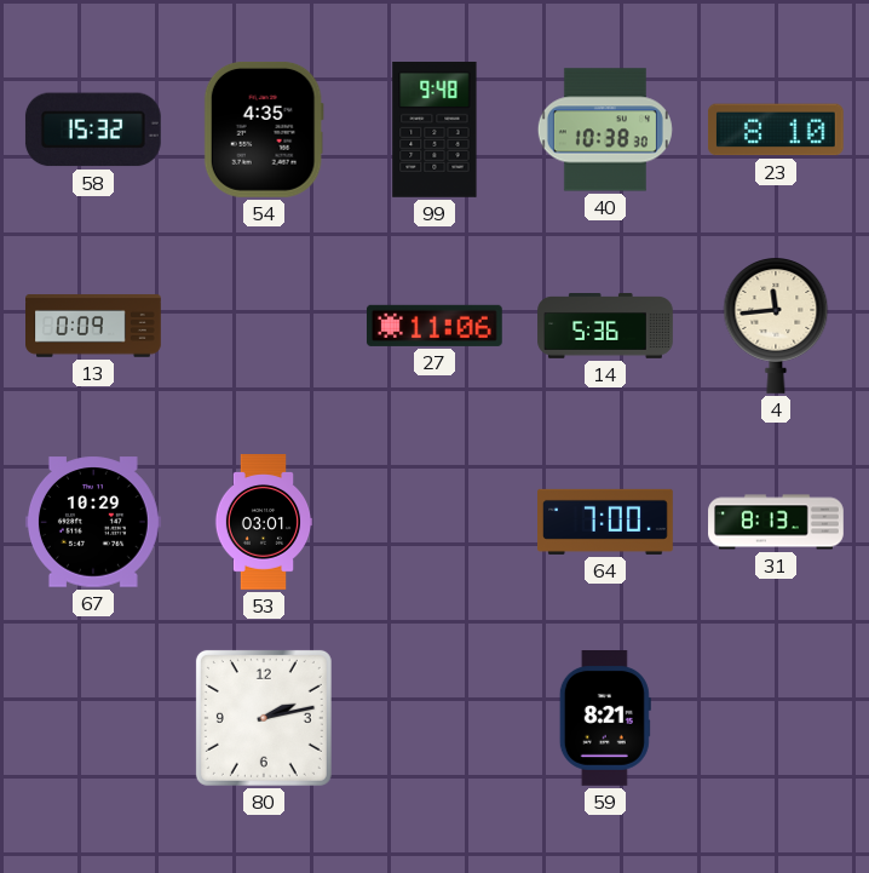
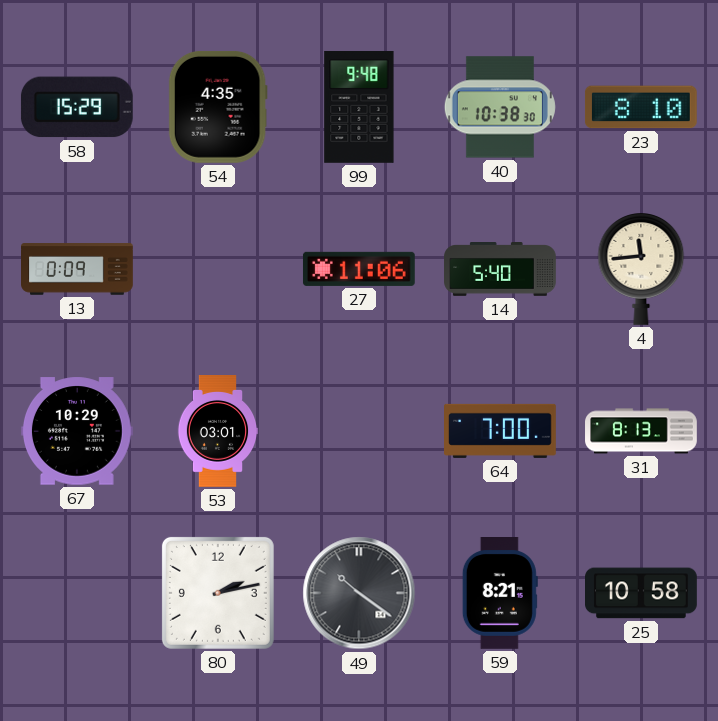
58: 15:32 -> 15:29
14: 5:36 -> 5:40
49: none -> 10:21
25: none -> 10:58
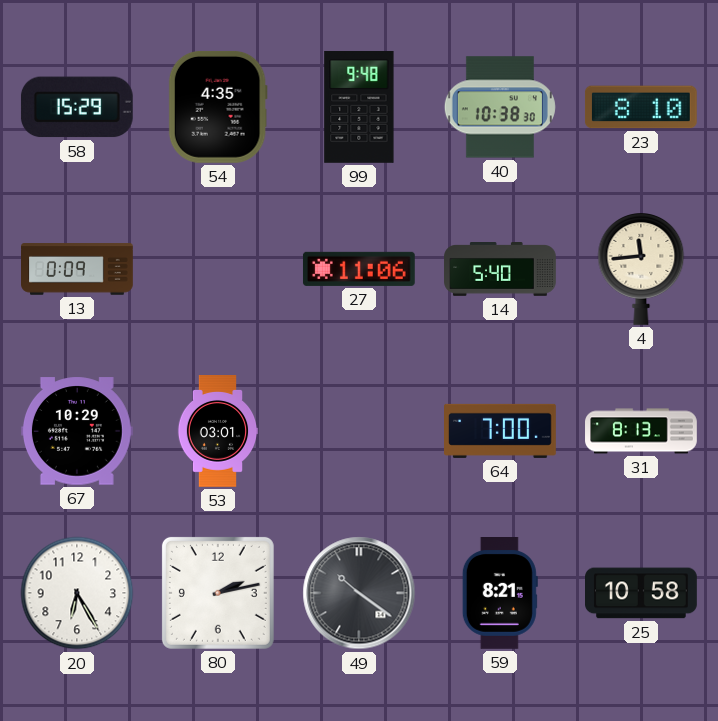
20: none -> 6:25
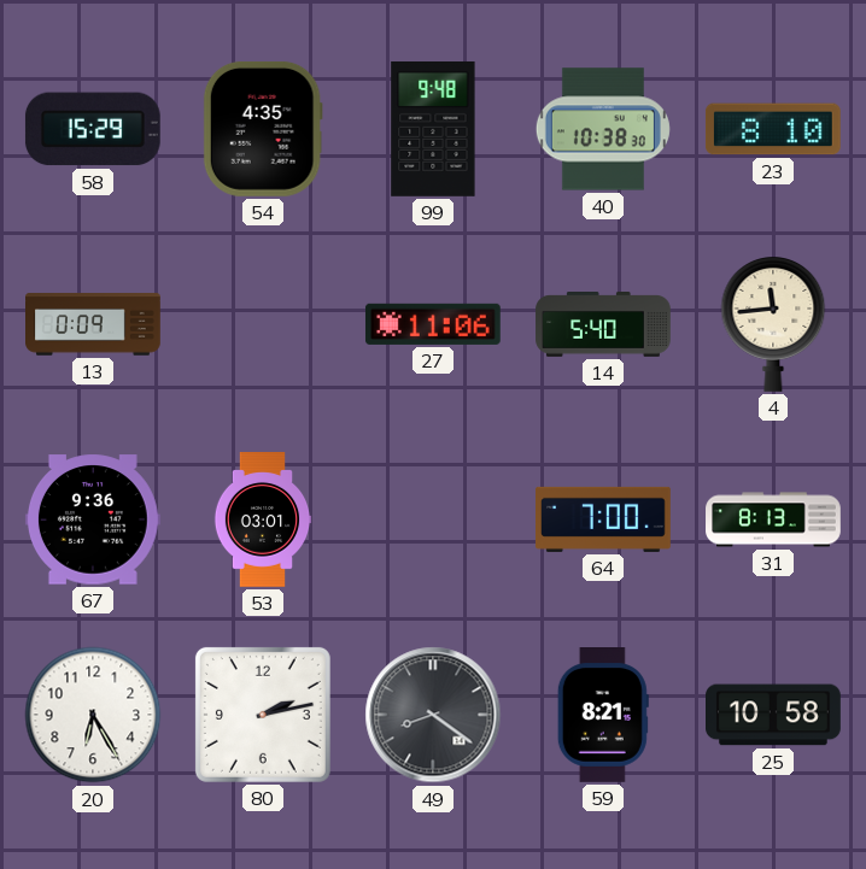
67: 10:29 -> 9:36
49: 10:21 -> 8:21
